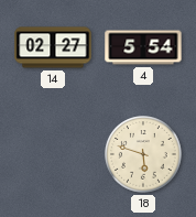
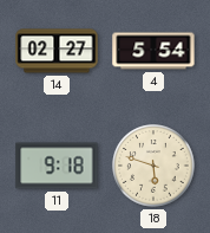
11: none -> 9:18
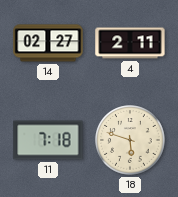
4: 5:54 -> 2:11
11: 9:18 -> 7:18
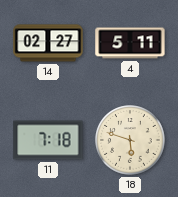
4: 2:11 -> 5:11
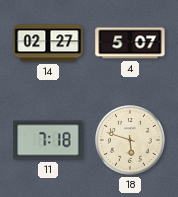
4: 5:11 -> 5:07
